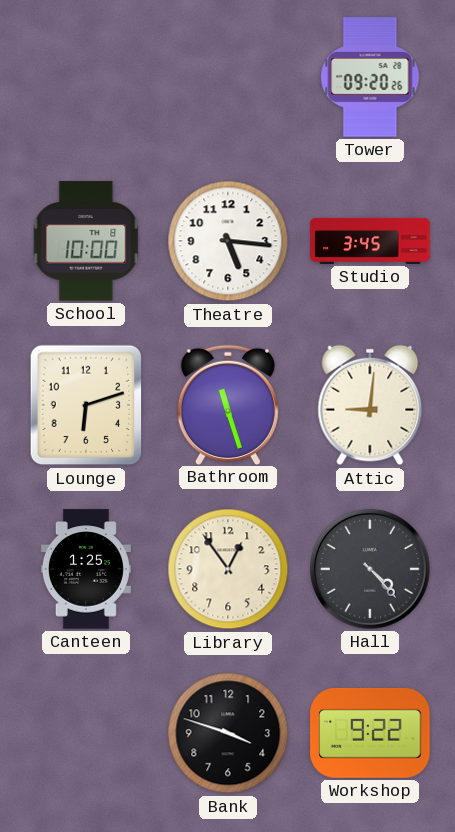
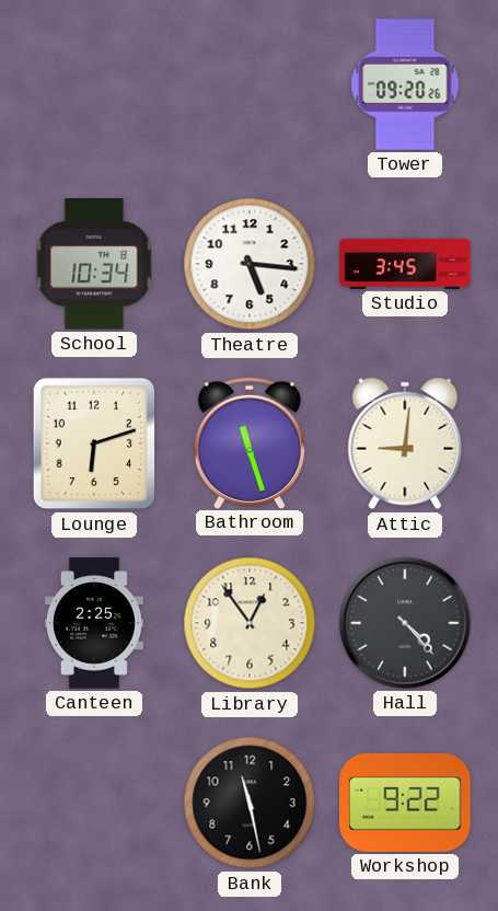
School: 10:00 -> 10:34
Canteen: 1:25 -> 2:25
Bank: 3:48 -> 11:28
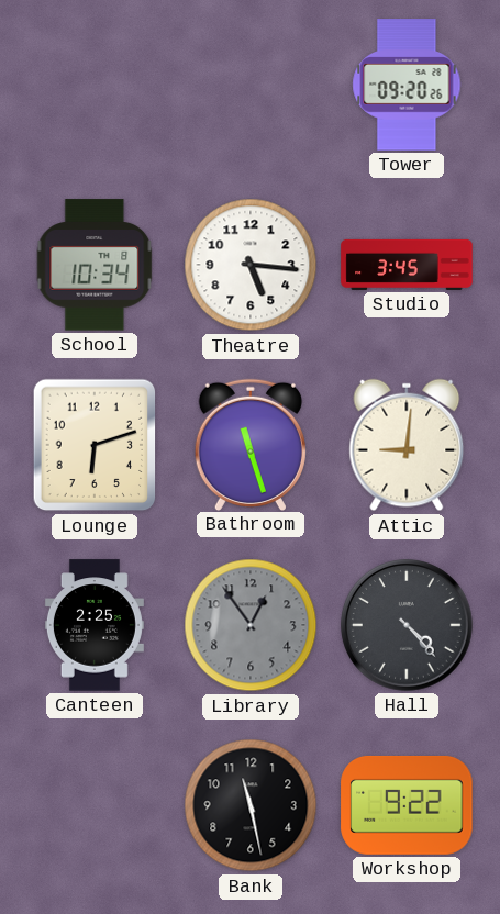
Library dial: cream -> grey
